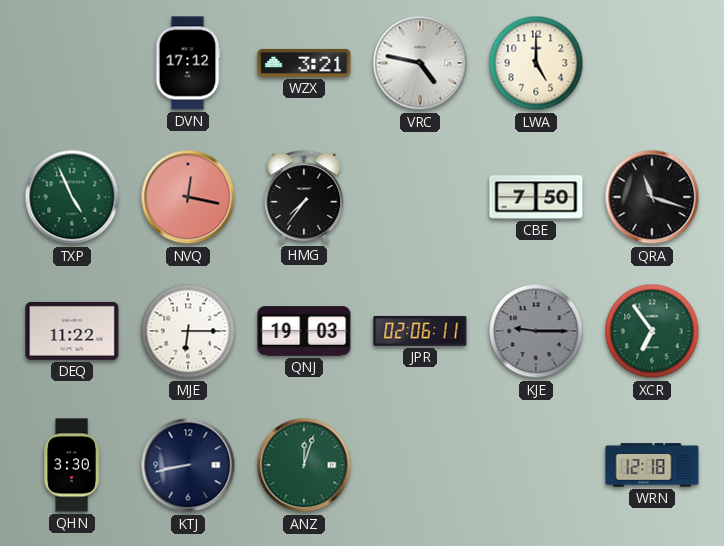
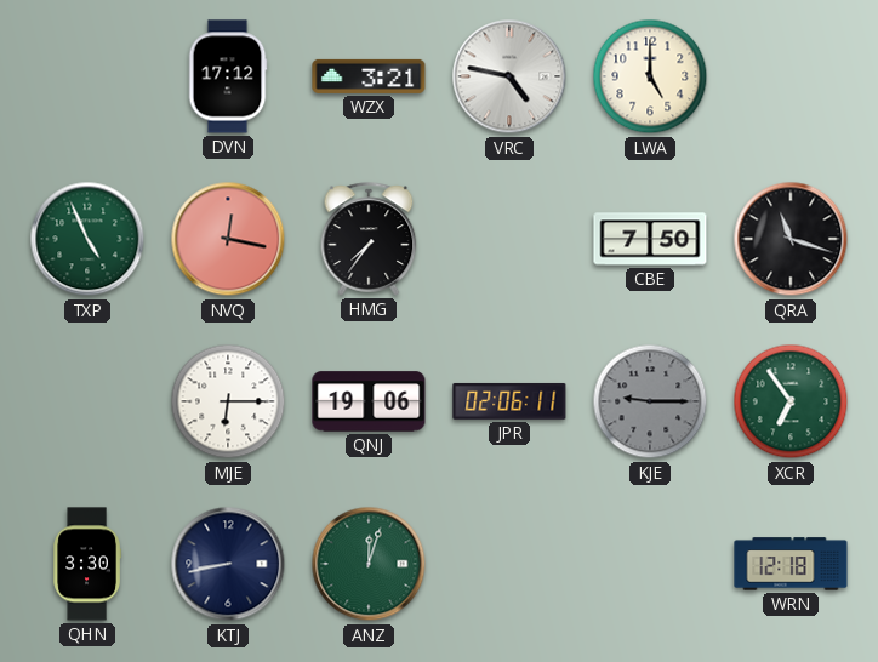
DEQ: 11:22 -> none
QNJ: 19:03 -> 19:06
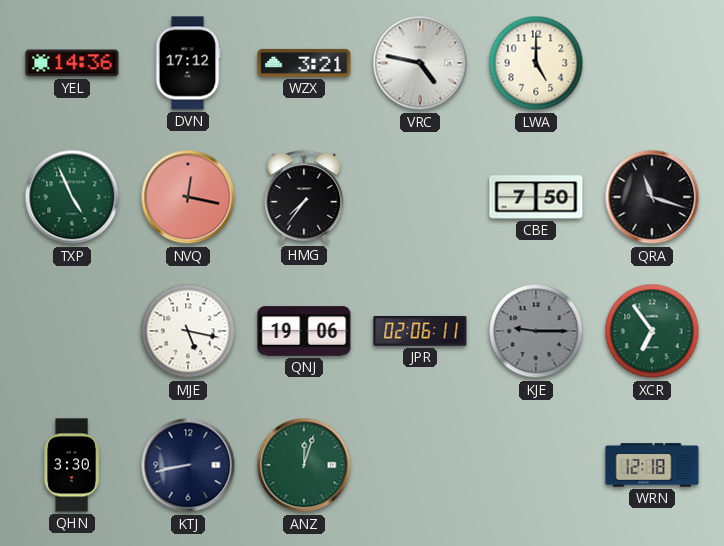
YEL: none -> 14:36
MJE: 6:15 -> 5:17
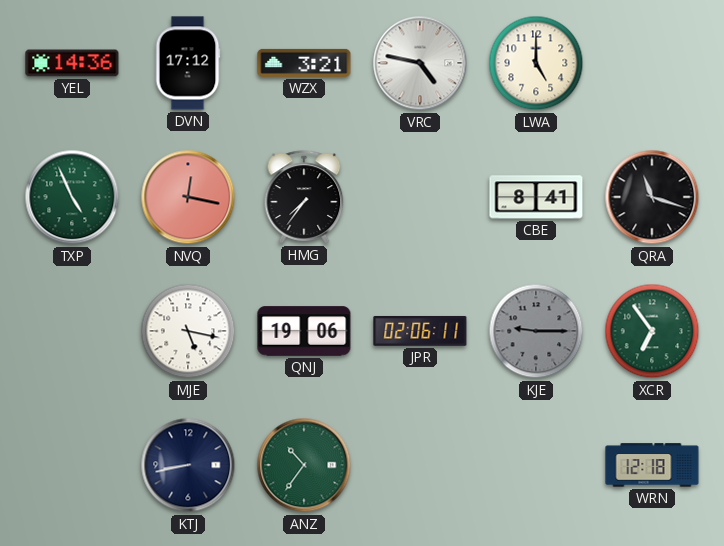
CBE: 7:50 -> 8:41
QHN: 3:30 -> none
ANZ: 12:03 -> 10:36
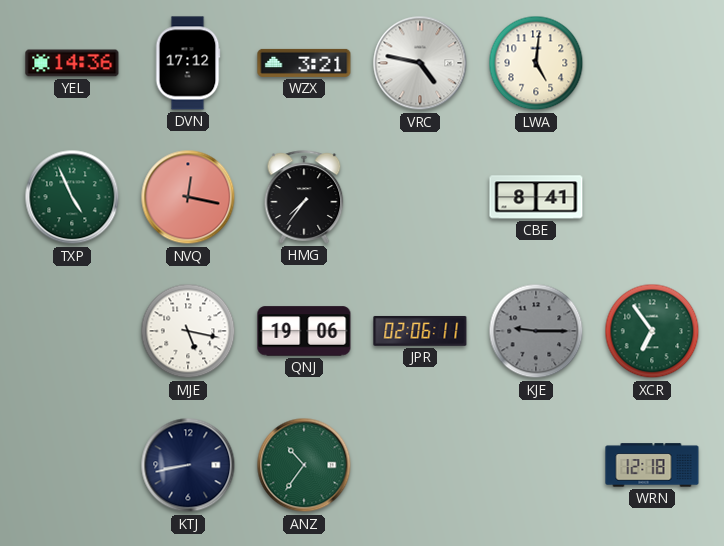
LWA: 5:00 -> 5:01
QRA: 11:18 -> none
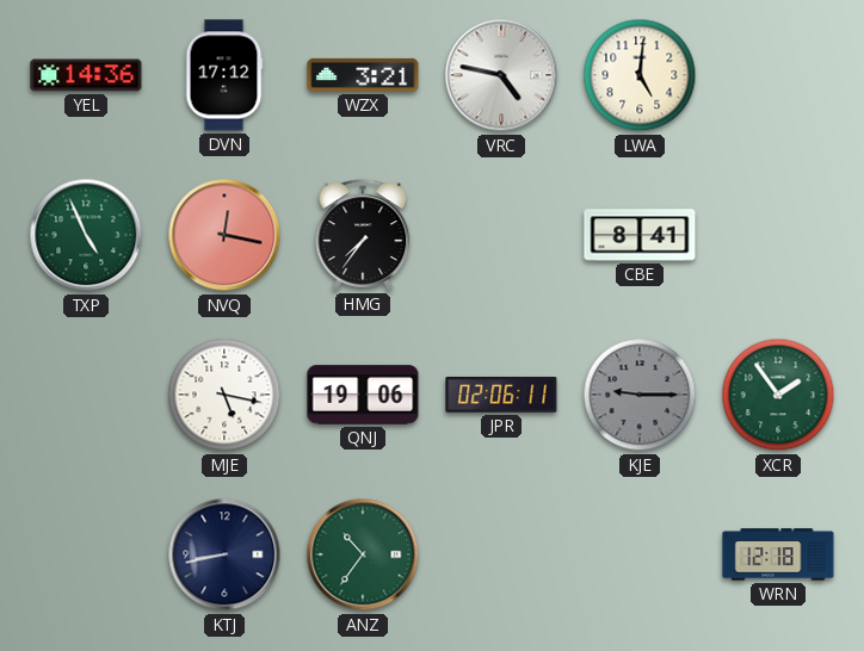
XCR: 6:54 -> 1:54
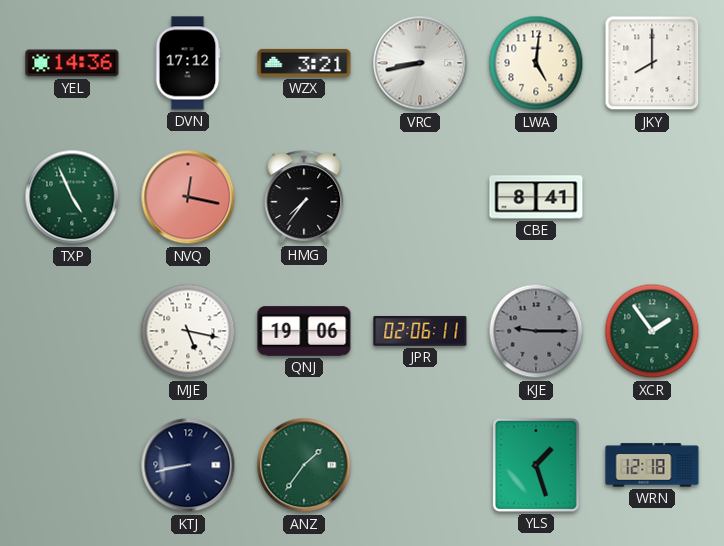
VRC: 4:47 -> 8:43
JKY: none -> 8:00
ANZ: 10:36 -> 1:36
YLS: none -> 1:27
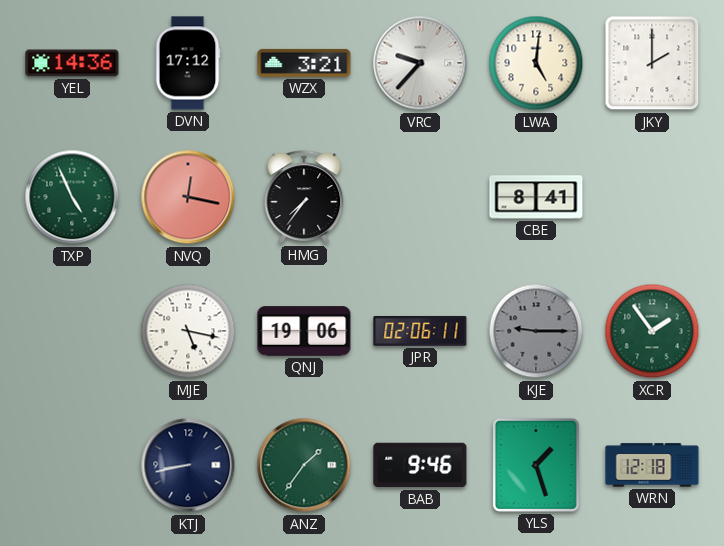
VRC: 8:43 -> 9:37
JKY: 8:00 -> 2:00
BAB: none -> 9:46
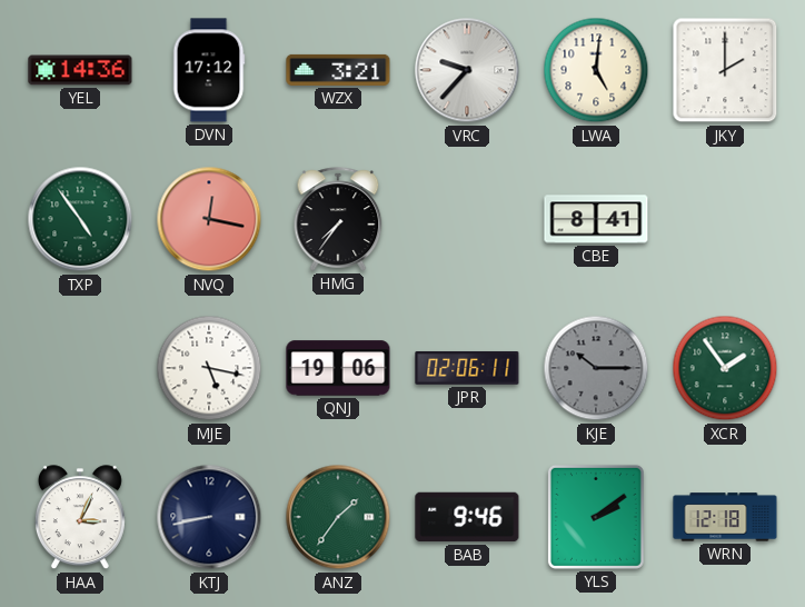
TXP: 4:56 -> 4:54
KJE: 9:15 -> 10:15
HAA: none -> 3:04
YLS: 1:27 -> 2:09
